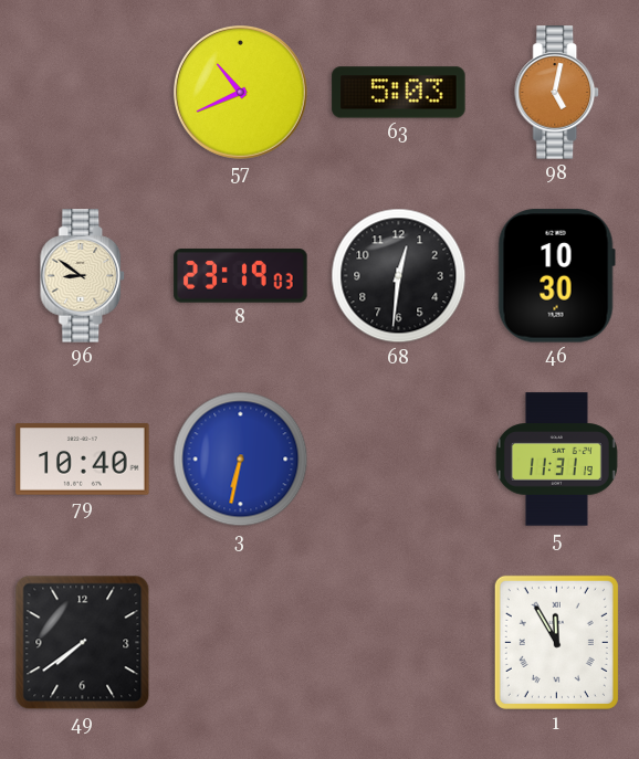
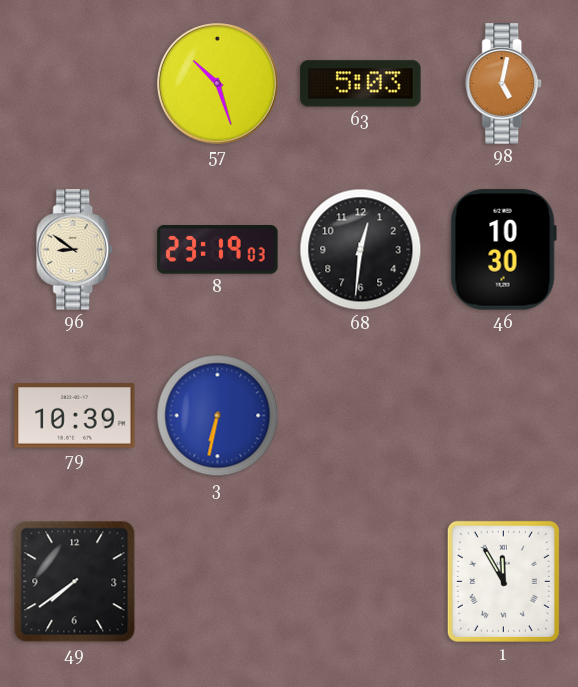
57: 10:41 -> 10:27
79: 10:40 -> 10:39
5: 11:31 -> none
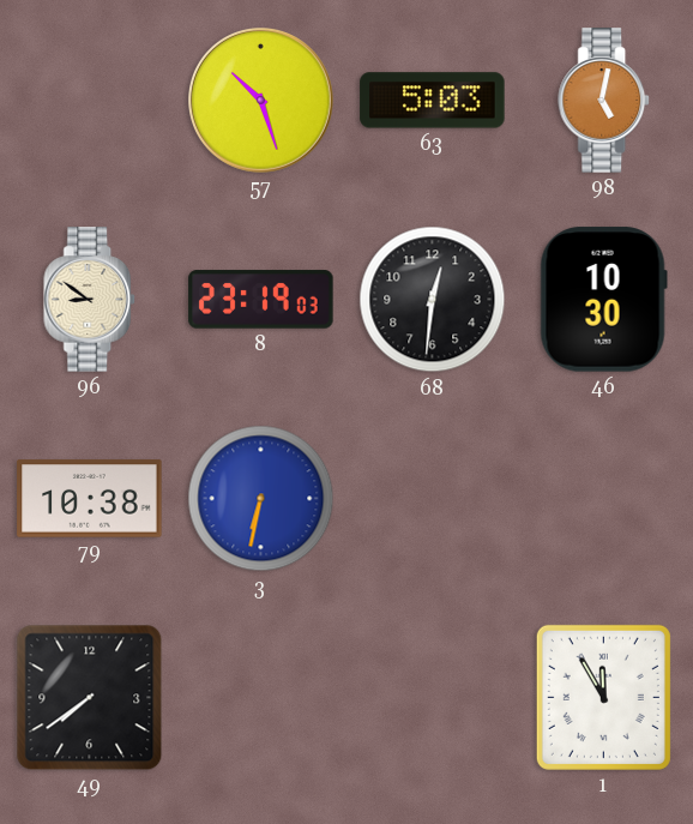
79: 10:39 -> 10:38
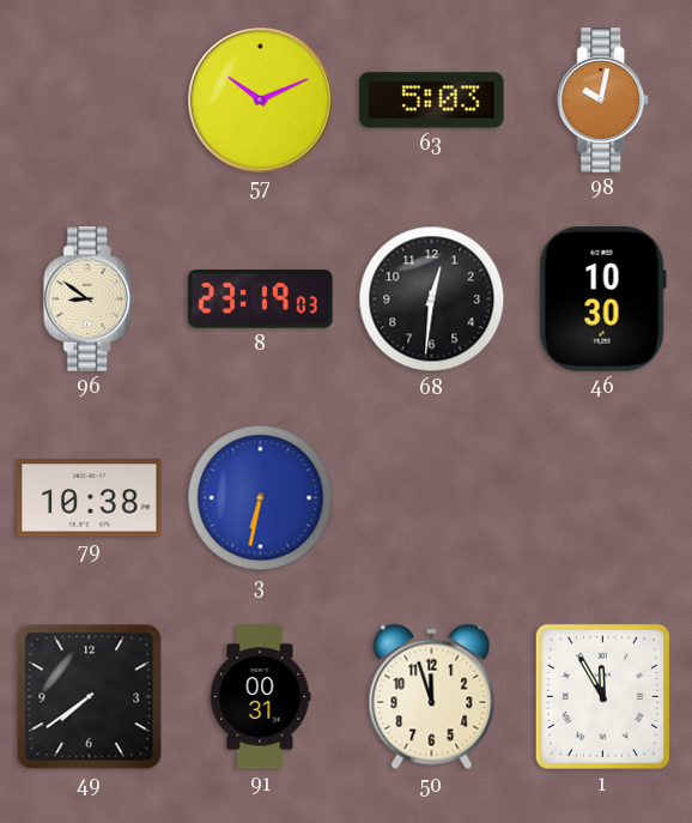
57: 10:27 -> 10:11
98: 5:02 -> 10:02
91: none -> 00:31
50: none -> 11:57
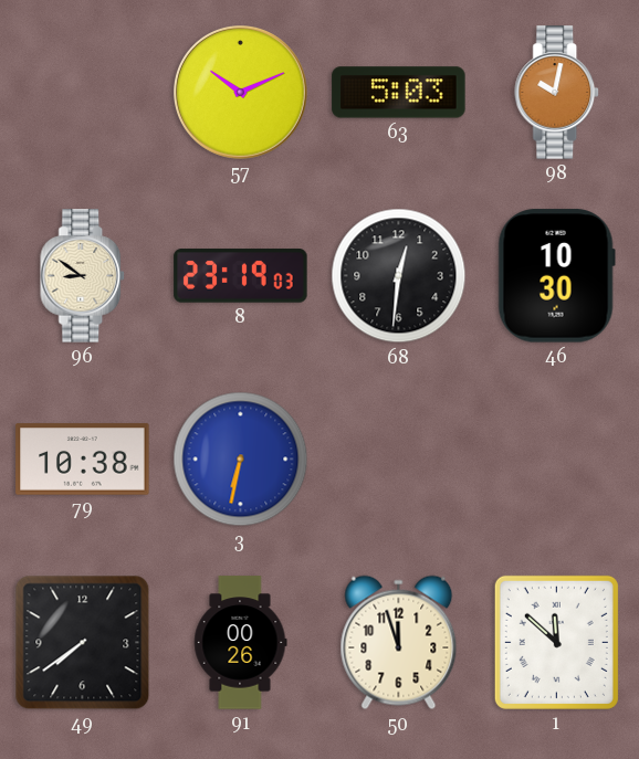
91: 00:31 -> 00:26
1: 11:55 -> 11:52
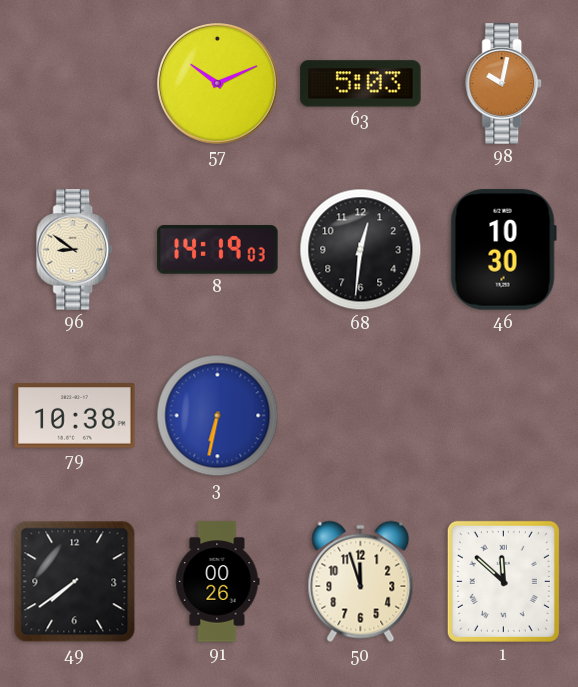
8: 23:19 -> 14:19
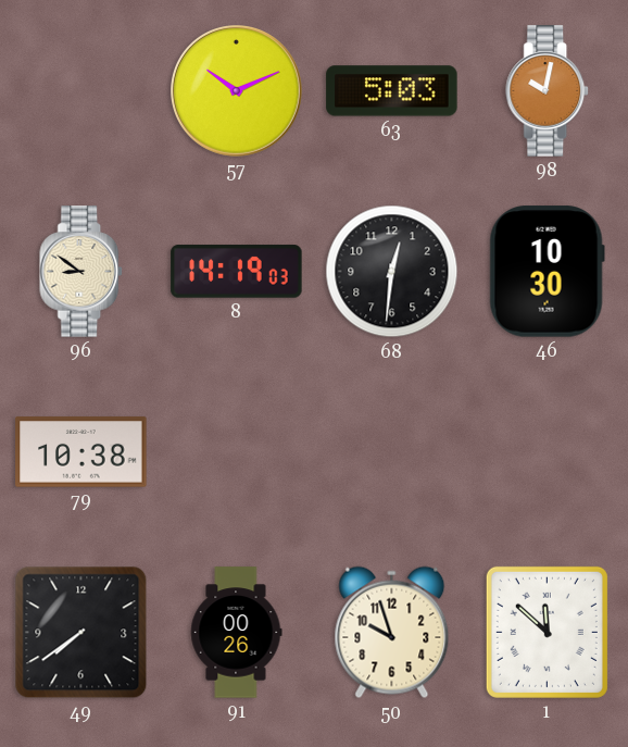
3: 6:32 -> none
50: 11:57 -> 9:57
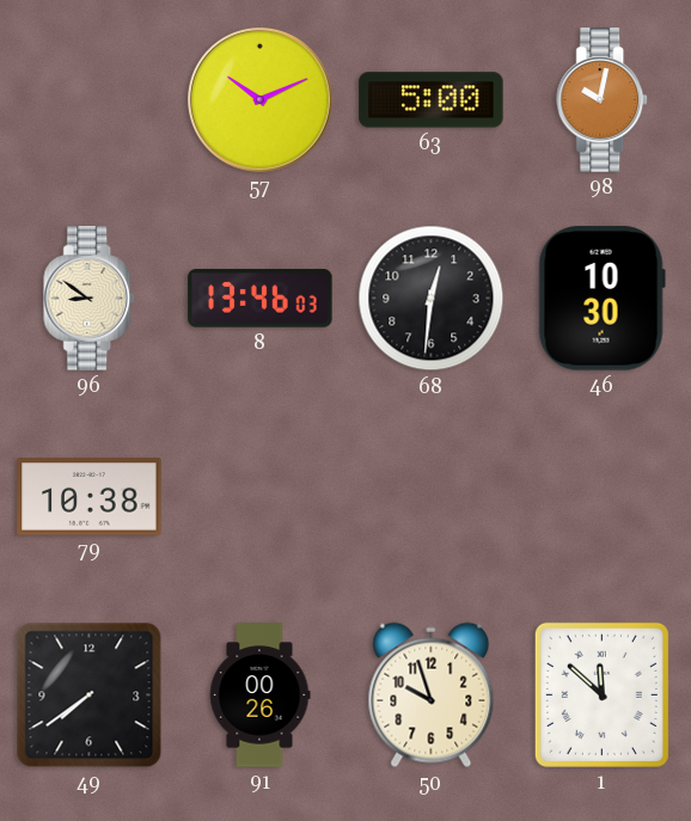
63: 5:03 -> 5:00
8: 14:19 -> 13:46
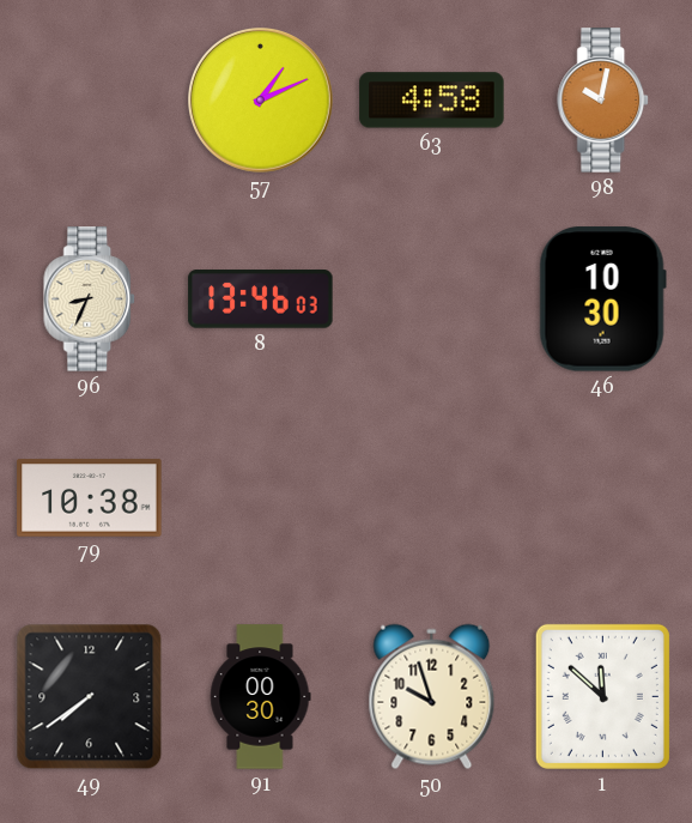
57: 10:11 -> 1:11
63: 5:00 -> 4:58
96: 8:51 -> 8:34
68: 12:31 -> none
91: 00:26 -> 00:30
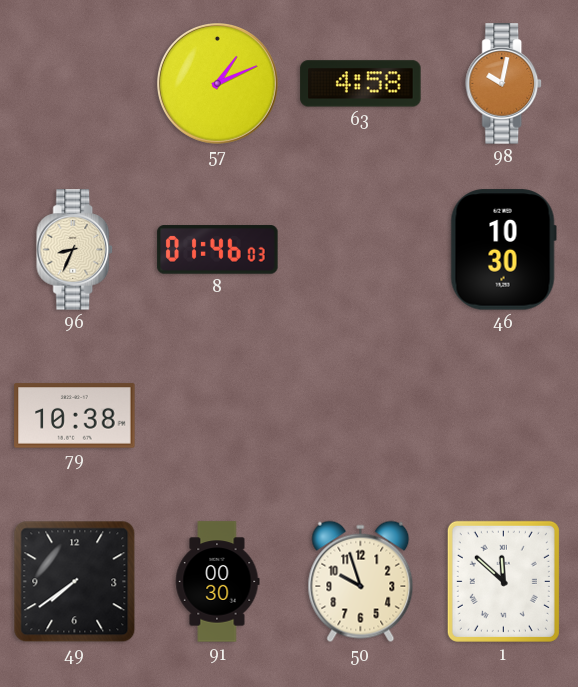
8: 13:46 -> 01:46
